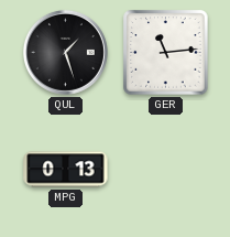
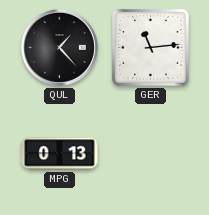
QUL: 1:27 -> 1:23
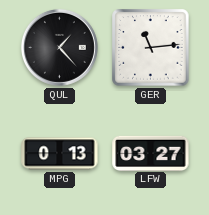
LFW: none -> 03:27
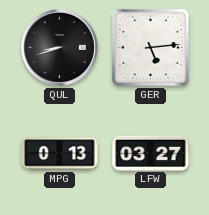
QUL: 1:23 -> 8:42
GER: 11:14 -> 5:14
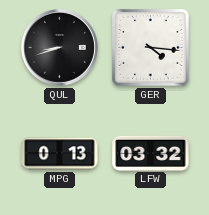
GER: 5:14 -> 4:16
LFW: 03:27 -> 03:32
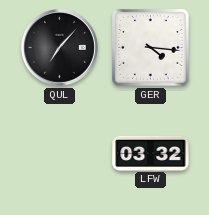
QUL: 8:42 -> 7:07
MPG: 0:13 -> none
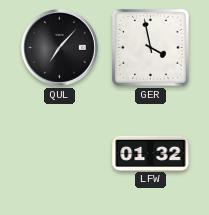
GER: 4:16 -> 3:58
LFW: 03:32 -> 01:32
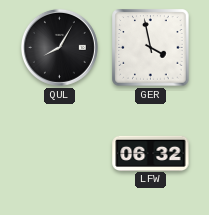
QUL: 7:07 -> 8:05
LFW: 01:32 -> 06:32
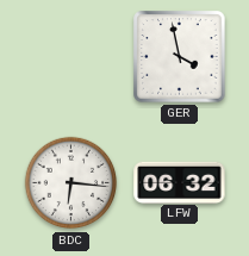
QUL: 8:05 -> none
BDC: none -> 6:16
